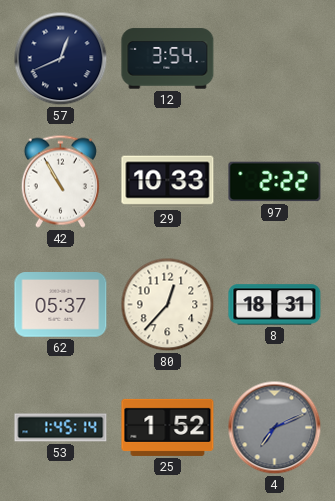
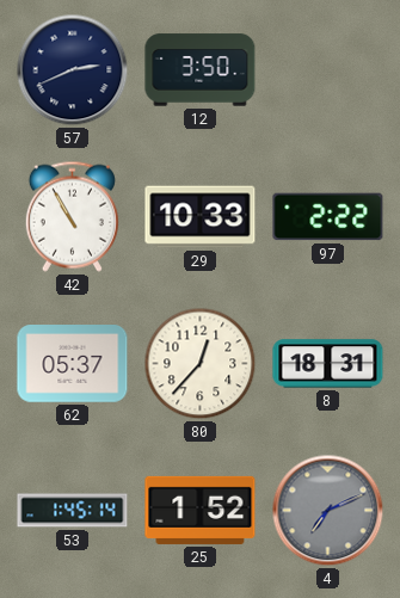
57: 12:41 -> 2:41
12: 3:54 -> 3:50
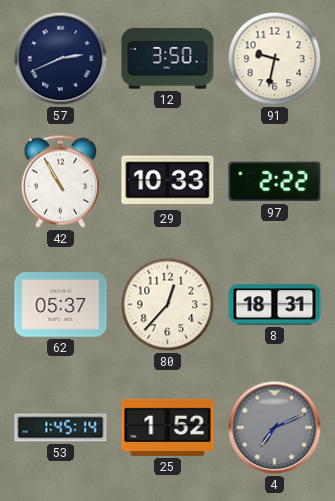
91: none -> 9:32
